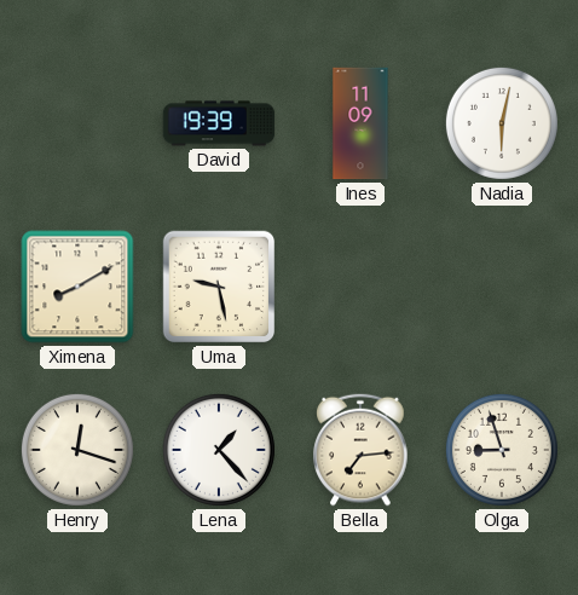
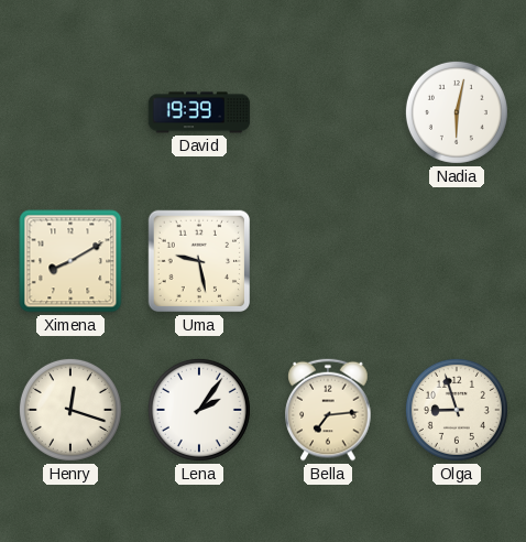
Ines: 11:09 -> none
Lena: 1:23 -> 2:06
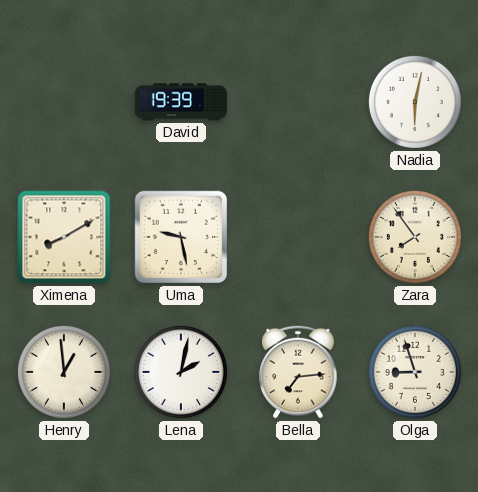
Zara: none -> 7:54
Henry: 12:18 -> 12:59
Lena: 2:06 -> 2:02
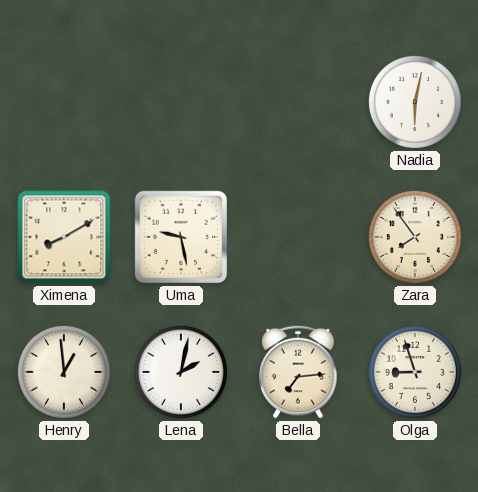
David: 19:39 -> none
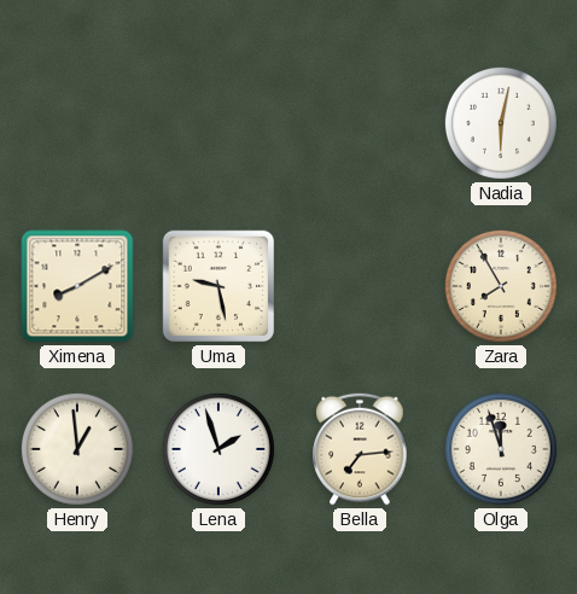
Zara: 7:54 -> 7:55
Lena: 2:02 -> 1:57
Olga: 8:57 -> 11:57
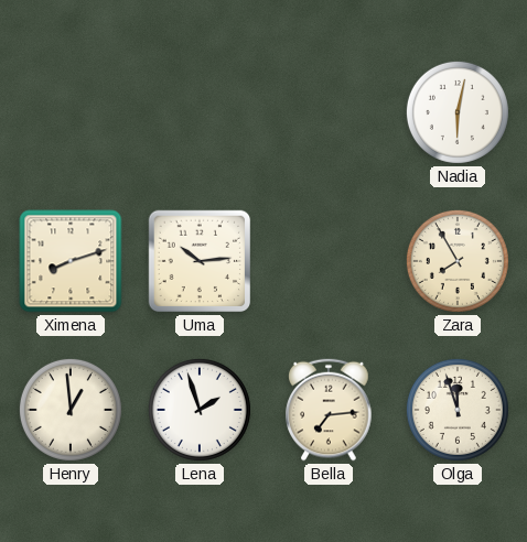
Ximena: 8:10 -> 8:12
Uma: 9:28 -> 10:14
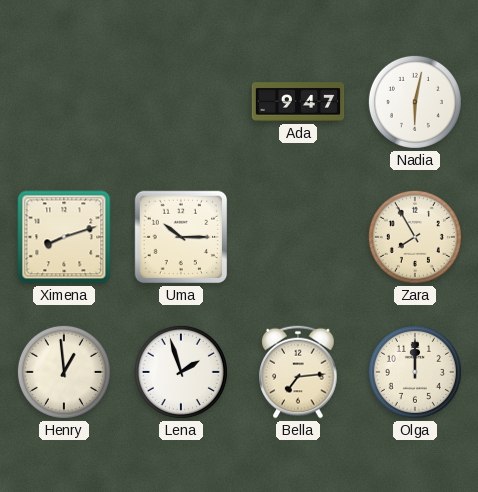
Ada: none -> 9:47
Uma: 10:14 -> 10:15
Olga: 11:57 -> 12:00
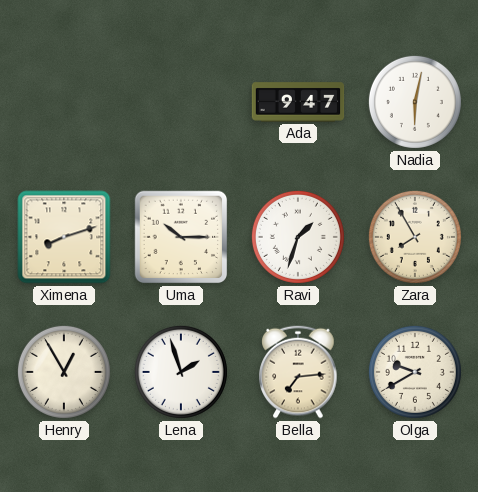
Ravi: none -> 1:33
Henry: 12:59 -> 12:55
Olga: 12:00 -> 9:40
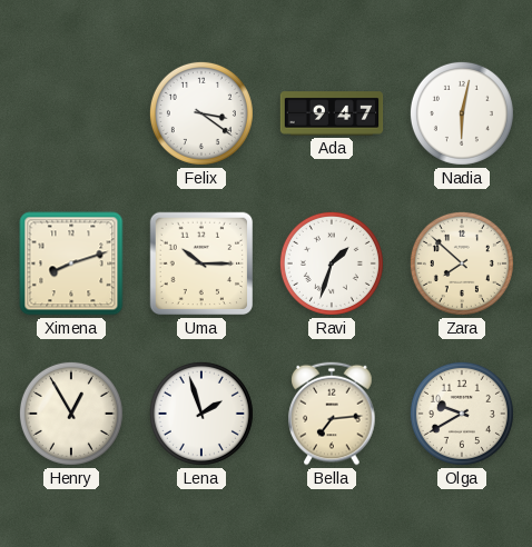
Felix: none -> 3:21
Zara: 7:55 -> 7:52
